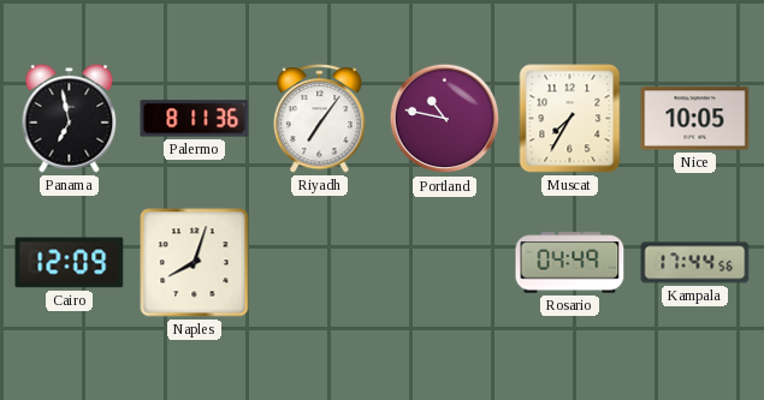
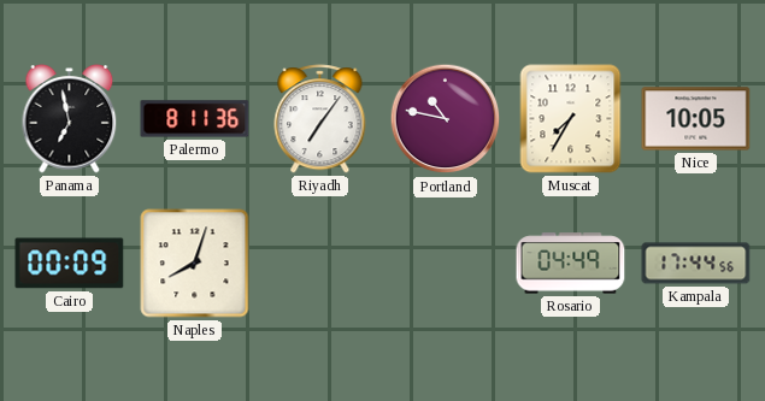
Cairo: 12:09 -> 00:09
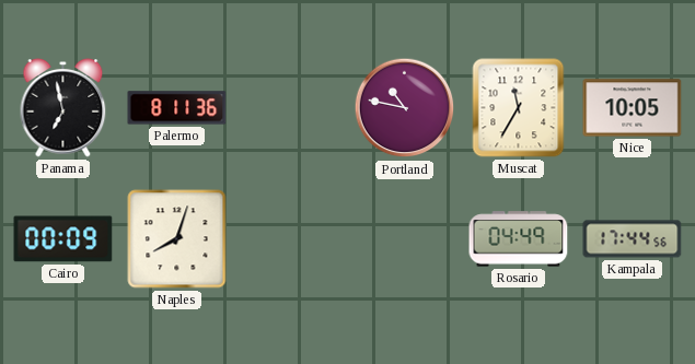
Riyadh: 7:06 -> none
Muscat: 7:35 -> 11:35
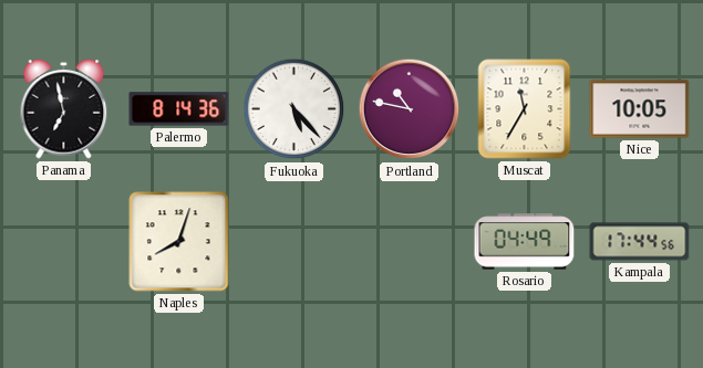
Palermo: 8:11 -> 8:14
Fukuoka: none -> 5:23
Cairo: 00:09 -> none
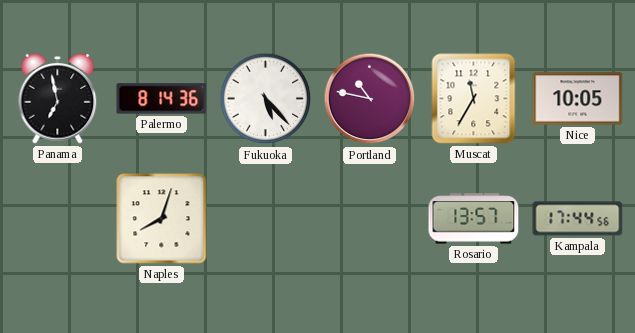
Rosario: 04:49 -> 13:57
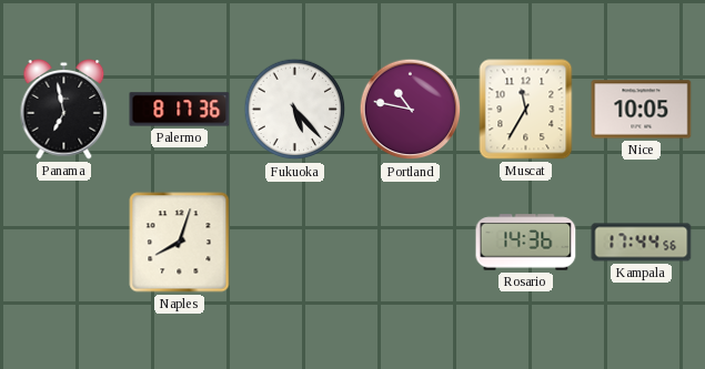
Palermo: 8:14 -> 8:17
Rosario: 13:57 -> 14:36
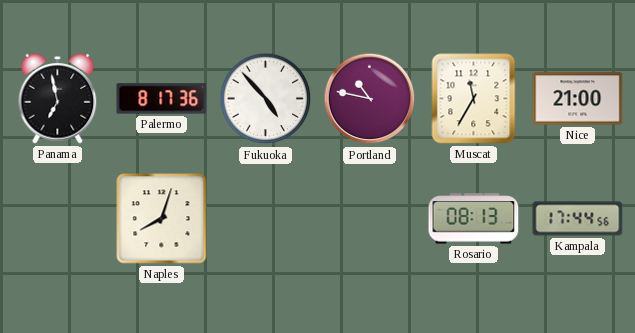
Fukuoka: 5:23 -> 4:53
Nice: 10:05 -> 21:00
Rosario: 14:36 -> 08:13
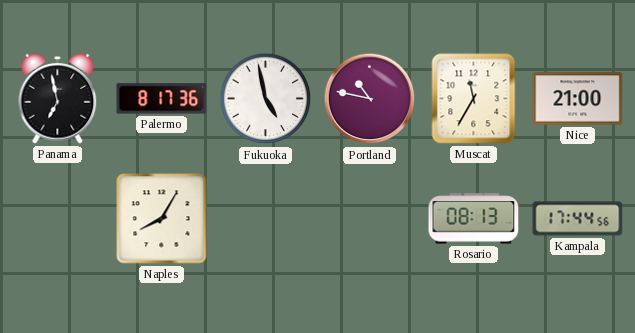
Fukuoka: 4:53 -> 4:58
Naples: 8:03 -> 8:05
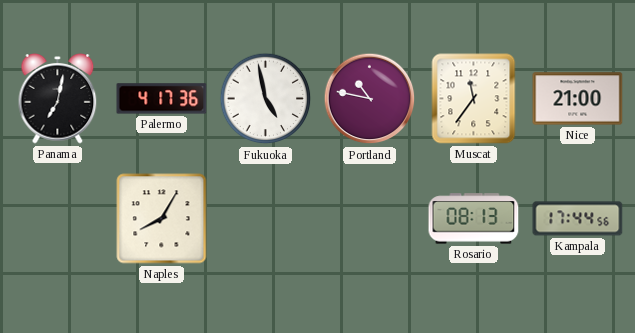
Panama: 6:58 -> 7:02
Palermo: 8:17 -> 4:17
Muscat: 11:35 -> 11:36
